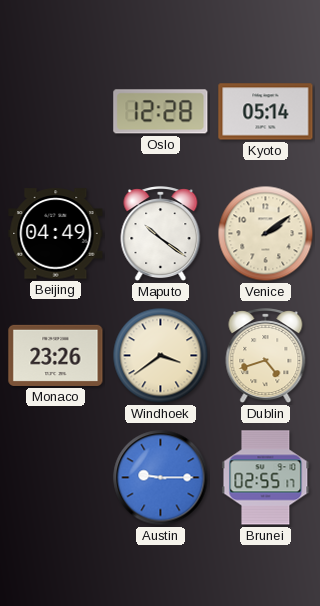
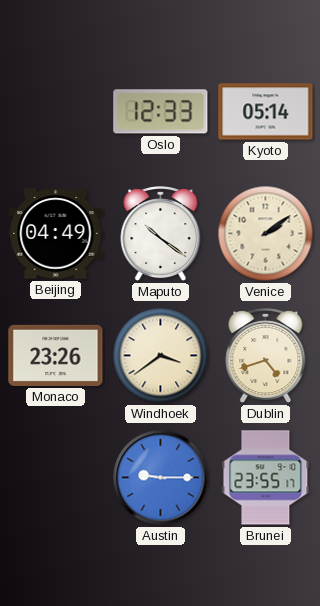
Oslo: 12:28 -> 12:33
Brunei: 02:55 -> 23:55
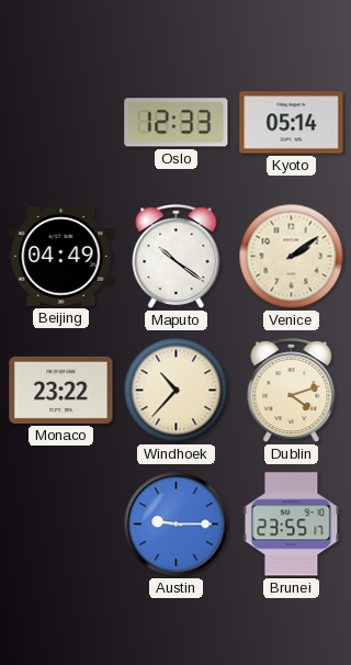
Monaco: 23:26 -> 23:22
Windhoek: 3:39 -> 10:37
Dublin: 4:42 -> 4:12
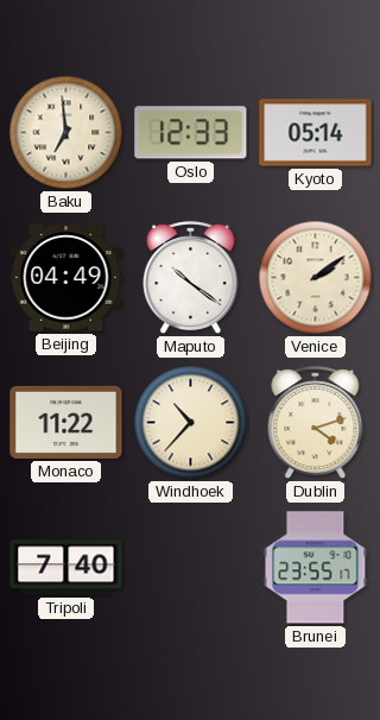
Baku: none -> 6:59
Monaco: 23:22 -> 11:22
Tripoli: none -> 7:40
Austin: 9:15 -> none
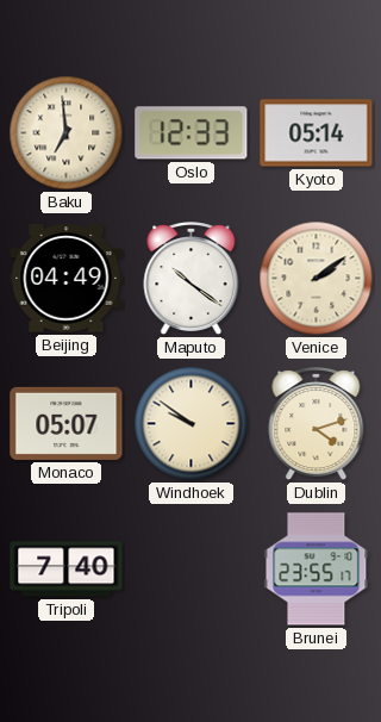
Monaco: 11:22 -> 05:07
Windhoek: 10:37 -> 9:51
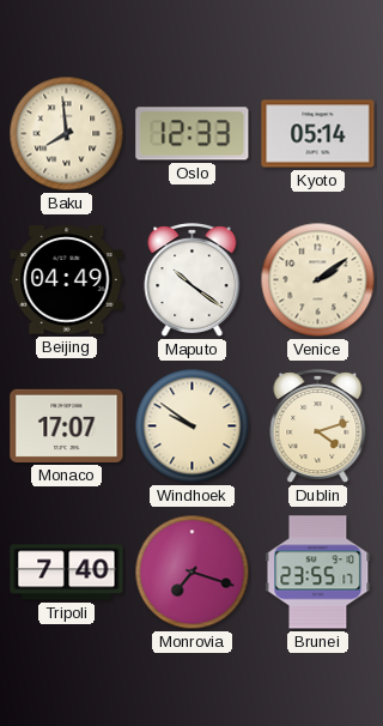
Baku: 6:59 -> 7:59
Monaco: 05:07 -> 17:07
Monrovia: none -> 7:18
